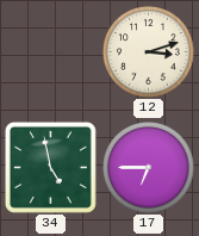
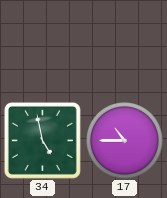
12: 3:12 -> none
17: 6:45 -> 10:45
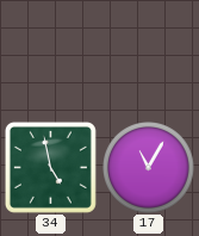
17: 10:45 -> 11:05
